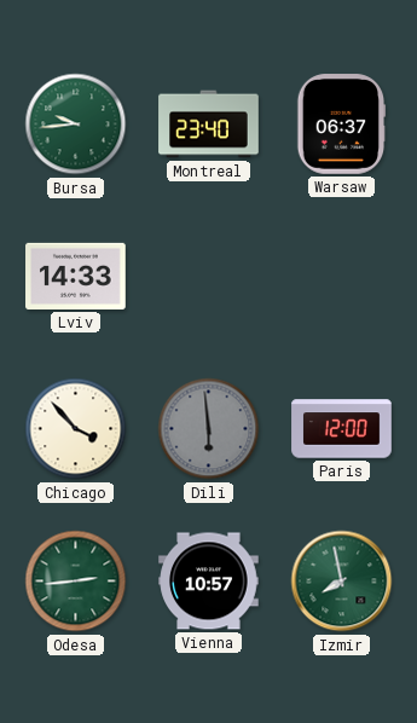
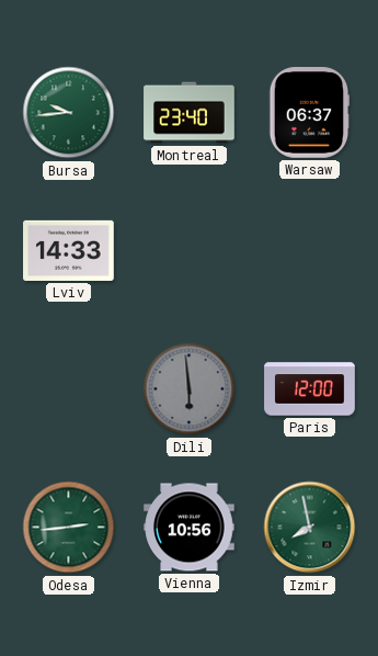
Chicago: 3:53 -> none
Vienna: 10:57 -> 10:56
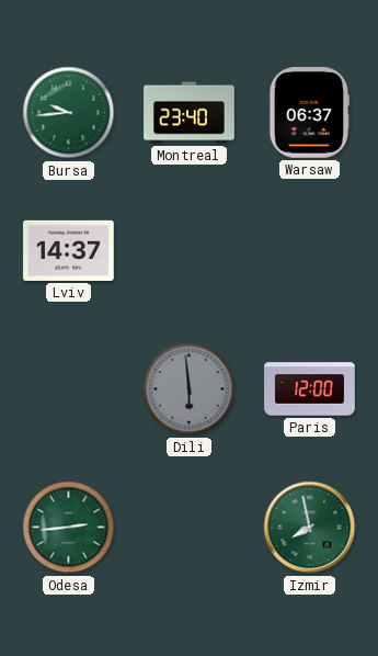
Lviv: 14:33 -> 14:37
Vienna: 10:56 -> none
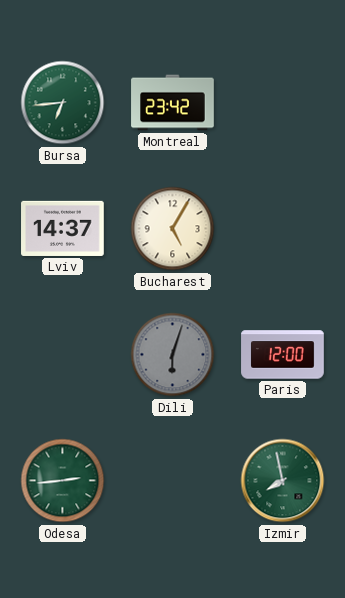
Bursa: 9:44 -> 6:44
Montreal: 23:40 -> 23:42
Warsaw: 06:37 -> none
Bucharest: none -> 5:05
Dili: 5:59 -> 6:03
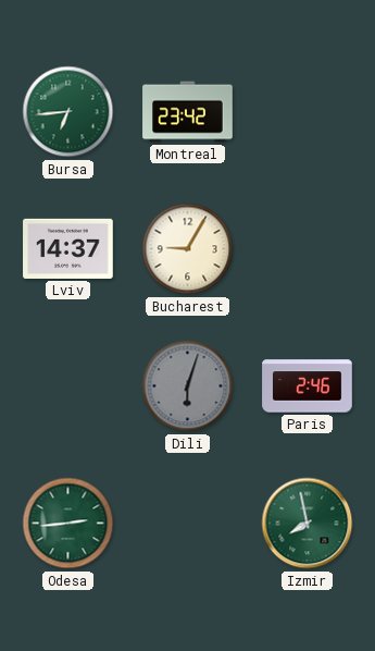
Bucharest: 5:05 -> 9:05
Paris: 12:00 -> 2:46
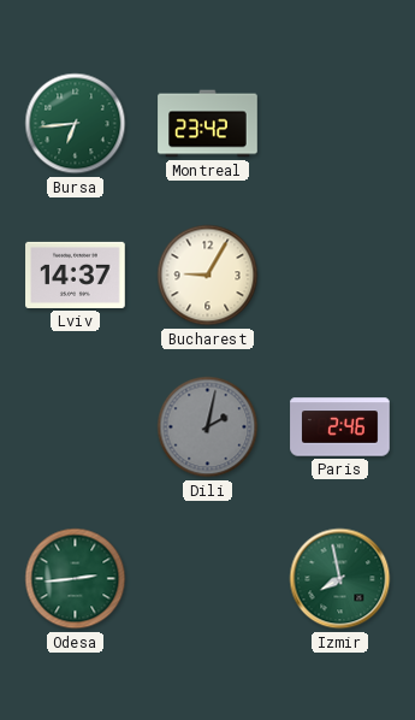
Dili: 6:03 -> 2:02
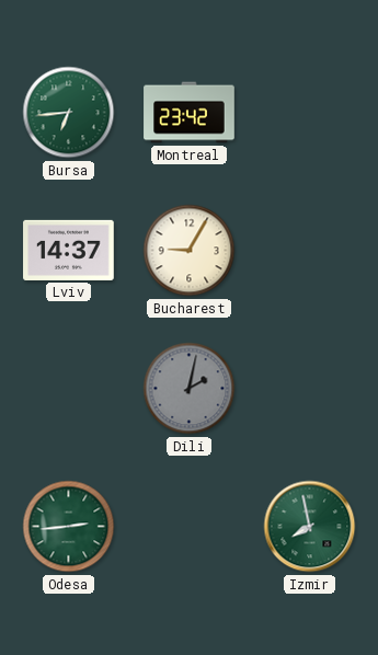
Paris: 2:46 -> none
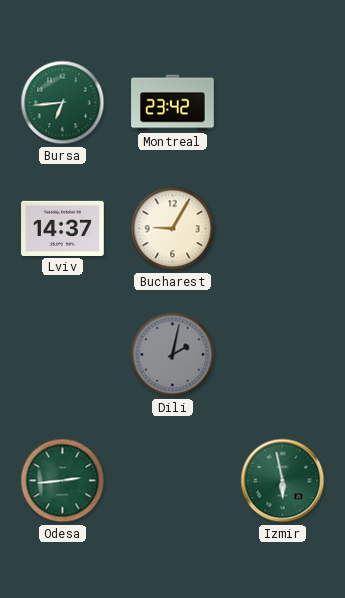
Izmir: 7:58 -> 5:58
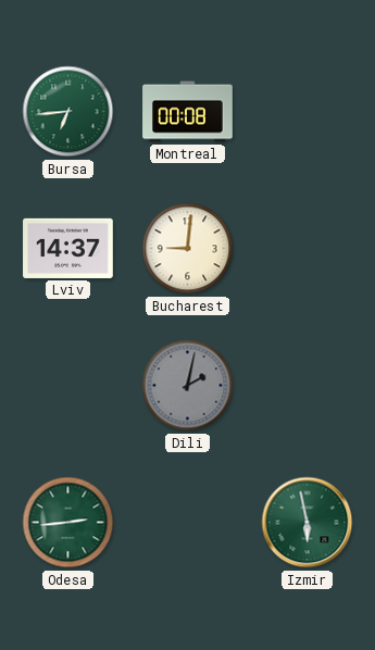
Montreal: 23:42 -> 00:08
Bucharest: 9:05 -> 9:01
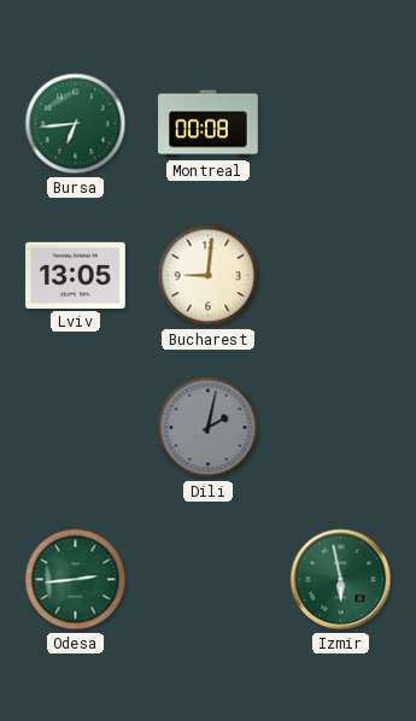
Lviv: 14:37 -> 13:05
